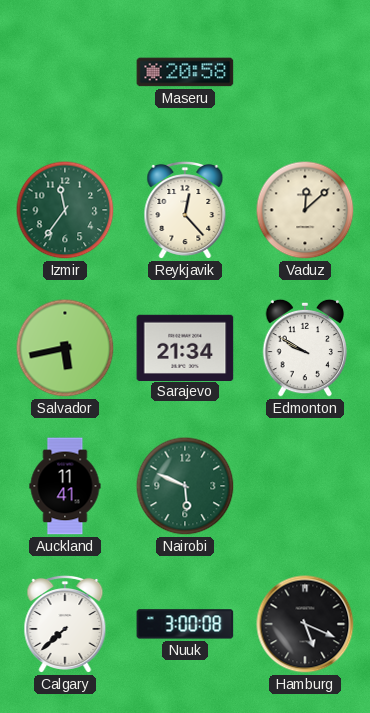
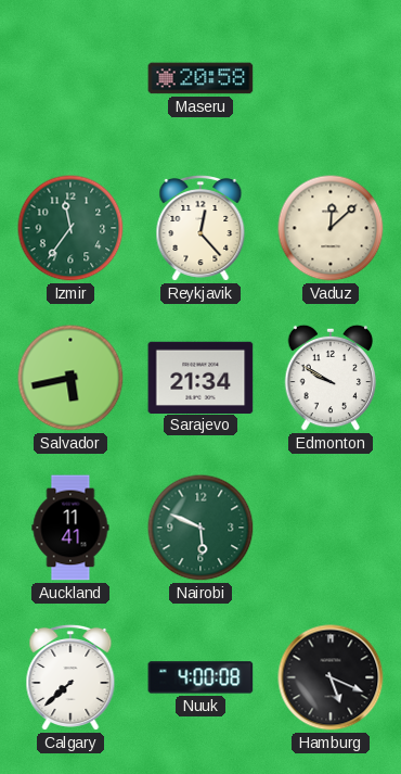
Nuuk: 3:00 -> 4:00
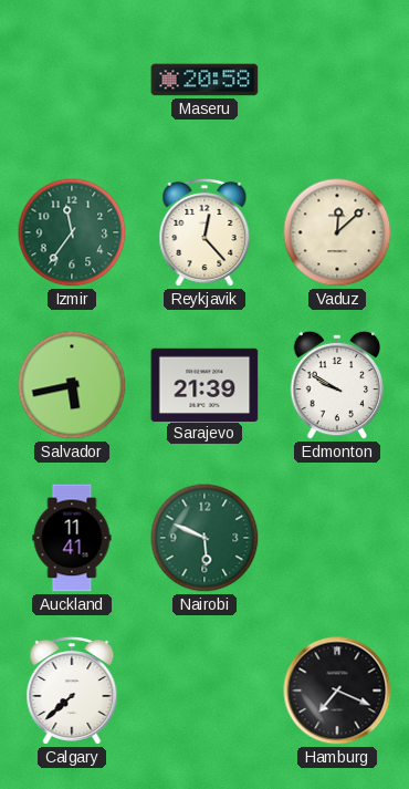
Sarajevo: 21:34 -> 21:39
Nuuk: 4:00 -> none
Hamburg: 5:19 -> 7:19
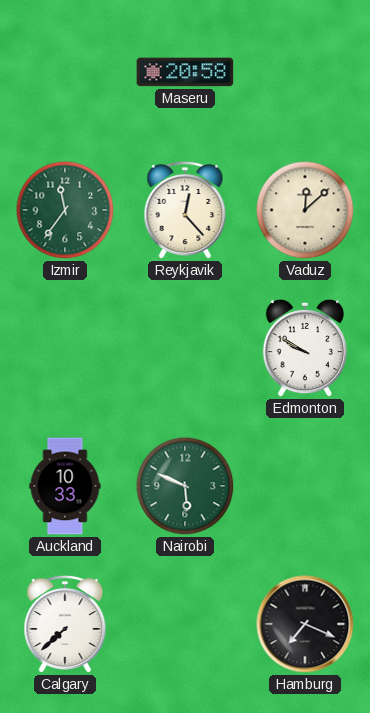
Salvador: 5:43 -> none
Sarajevo: 21:39 -> none
Auckland: 11:41 -> 10:33
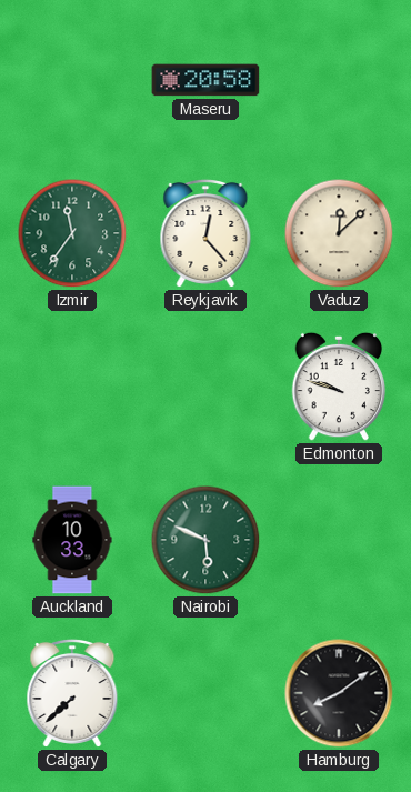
Edmonton: 9:50 -> 9:48
Hamburg: 7:19 -> 8:09
